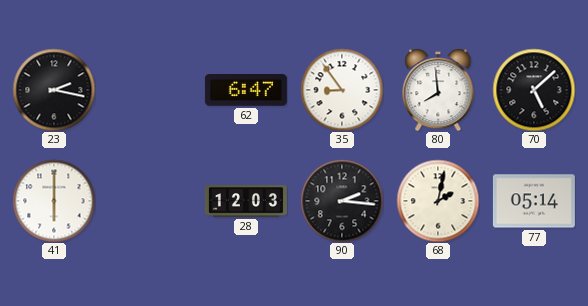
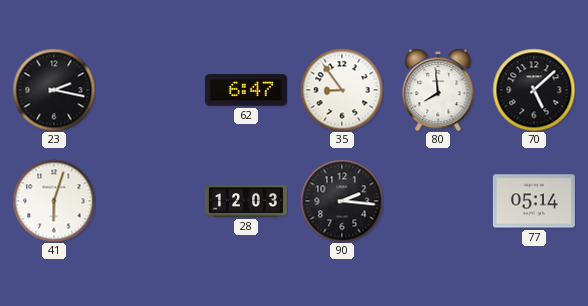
41: 6:00 -> 6:03
68: 2:02 -> none
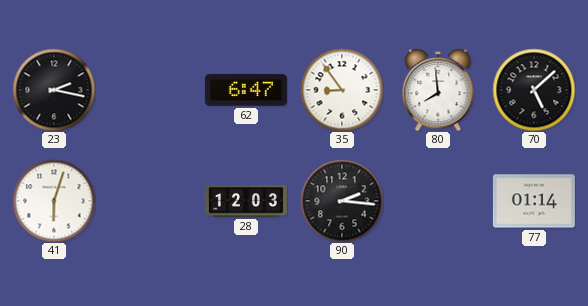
77: 05:14 -> 01:14
